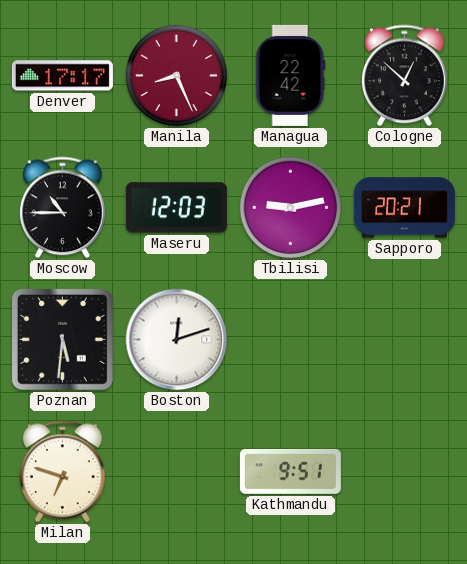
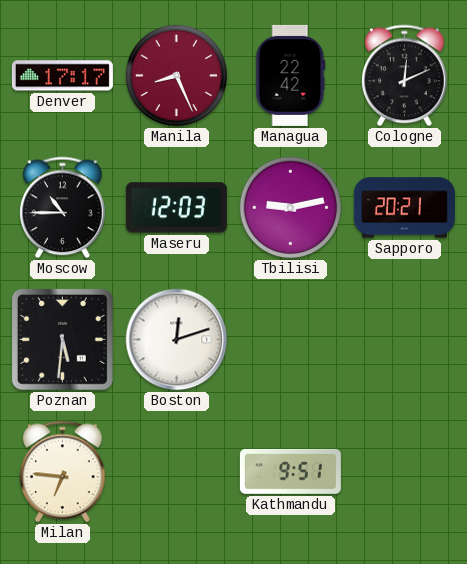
Cologne: 12:52 -> 12:11
Milan: 6:48 -> 6:46
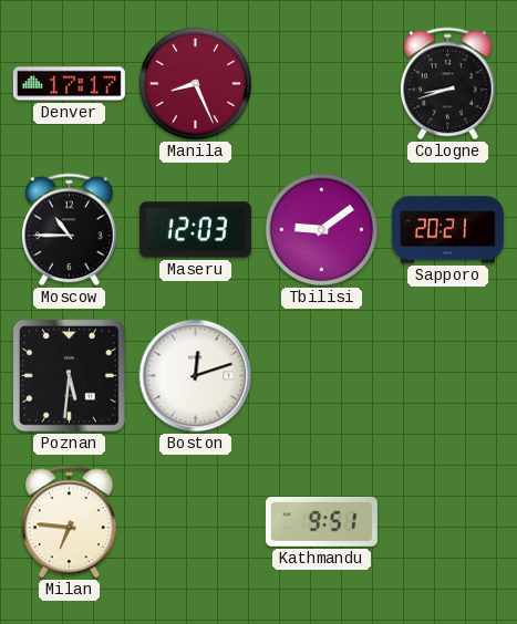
Managua: 22:42 -> none
Cologne: 12:11 -> 8:42
Tbilisi: 9:13 -> 9:09
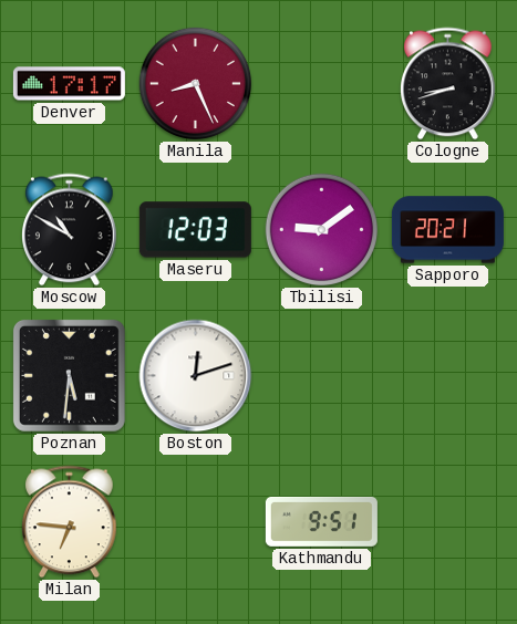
Moscow: 10:45 -> 10:50
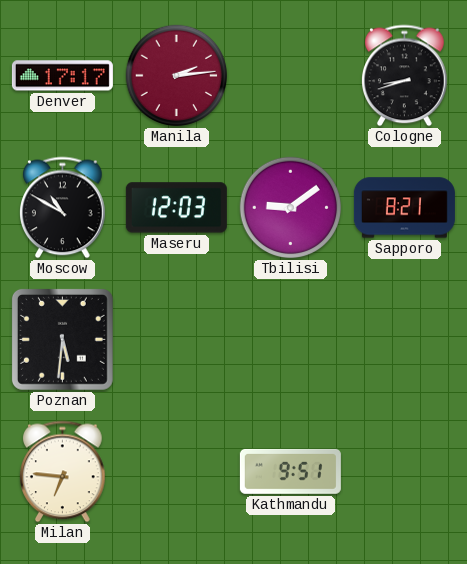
Manila: 8:26 -> 2:14
Sapporo: 20:21 -> 8:21
Boston: 12:12 -> none
